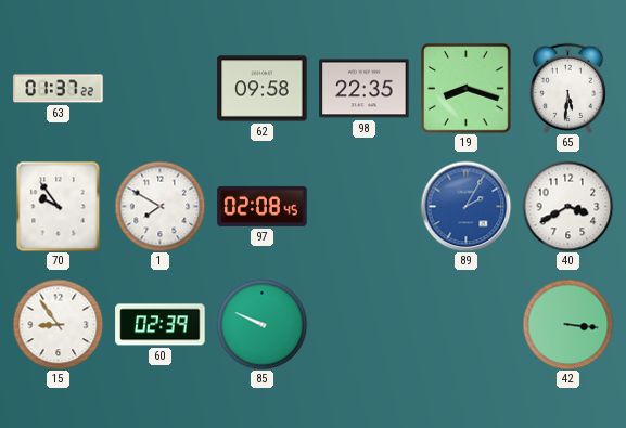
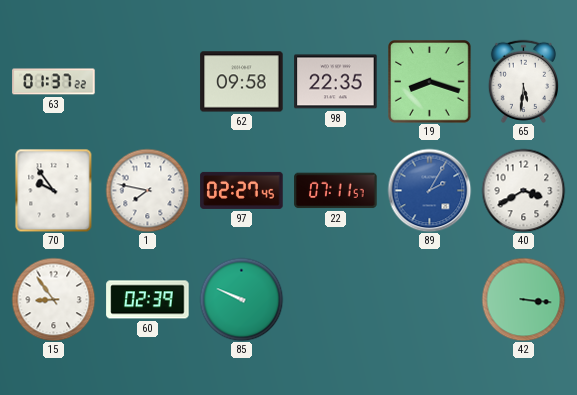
1: 7:50 -> 7:47
97: 02:08 -> 02:27
22: none -> 07:11
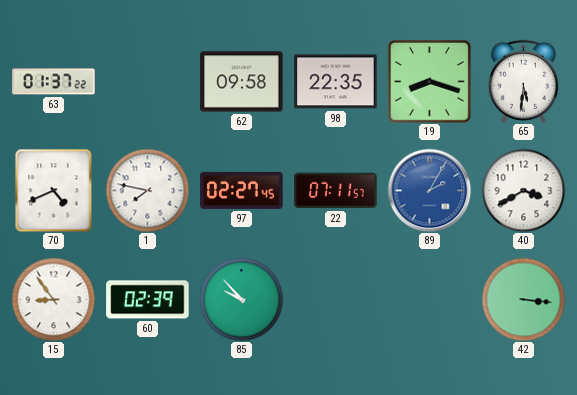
70: 9:54 -> 4:41
85: 9:49 -> 9:53
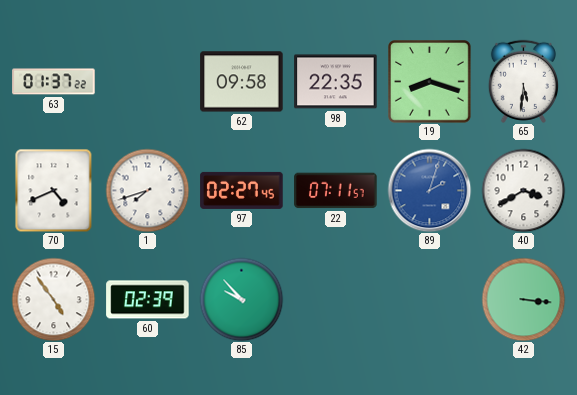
1: 7:47 -> 7:42
89: 2:05 -> 2:03
15: 8:54 -> 4:54
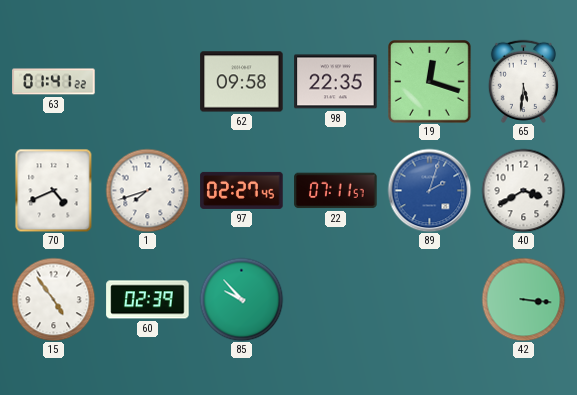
63: 01:37 -> 01:41
19: 8:18 -> 12:18
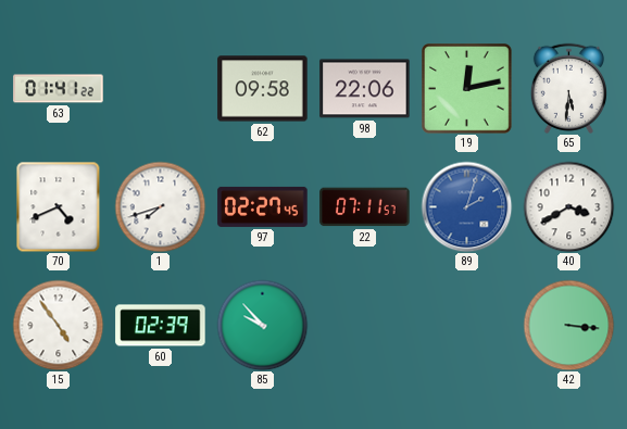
98: 22:35 -> 22:06
19: 12:18 -> 12:13
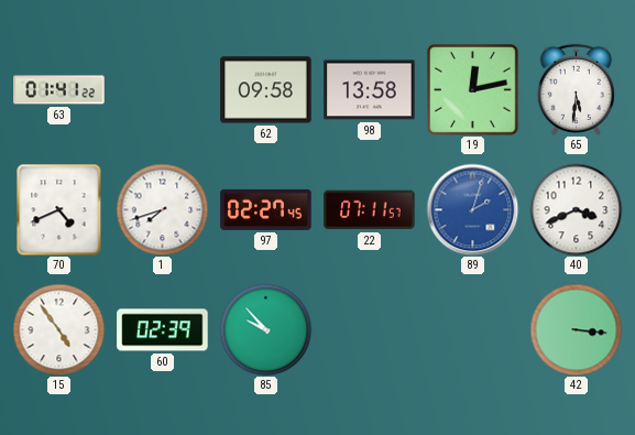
98: 22:06 -> 13:58
40: 3:40 -> 3:41
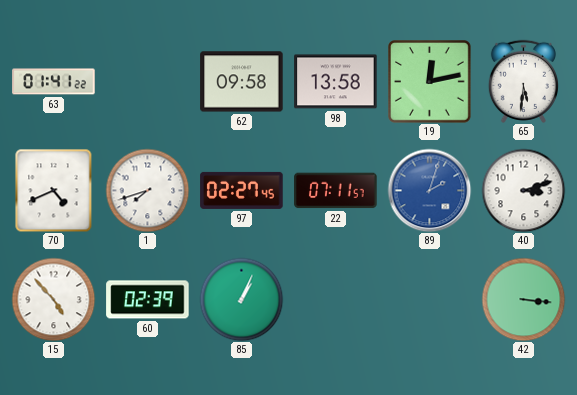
40: 3:41 -> 3:12
15: 4:54 -> 4:53
85: 9:53 -> 1:04
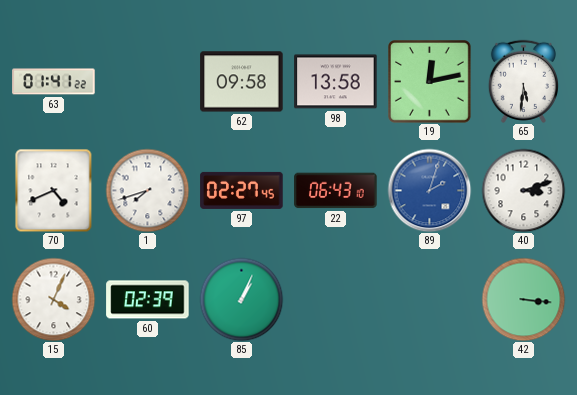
22: 07:11 -> 06:43
15: 4:53 -> 4:04
